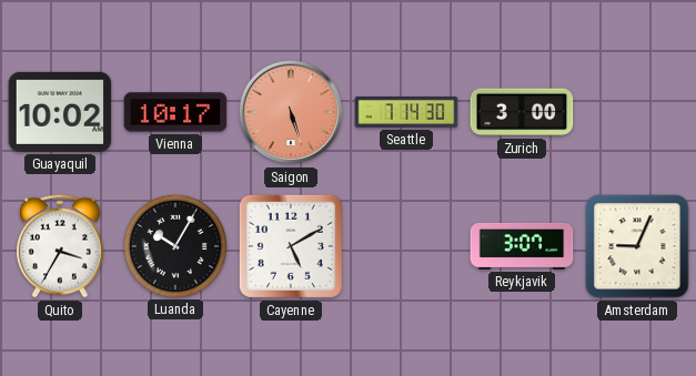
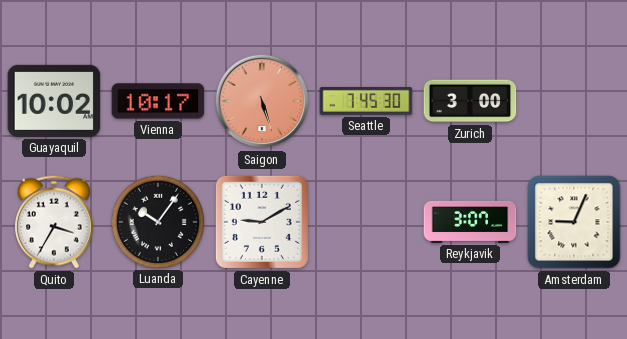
Seattle: 7:14 -> 7:45
Luanda: 10:05 -> 10:06
Cayenne: 5:10 -> 9:10
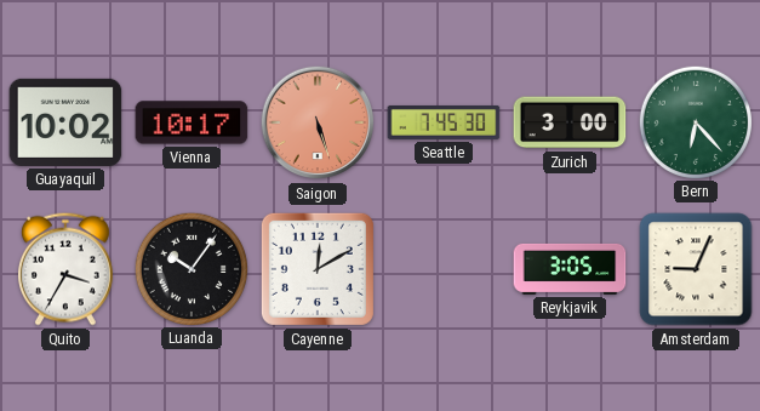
Bern: none -> 6:23
Cayenne: 9:10 -> 12:10
Reykjavik: 3:07 -> 3:05
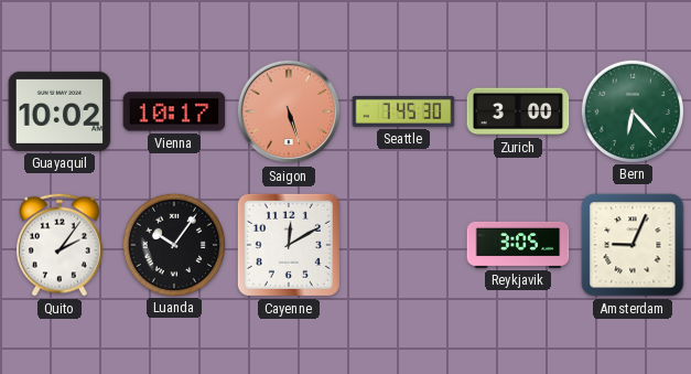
Quito: 3:35 -> 2:06
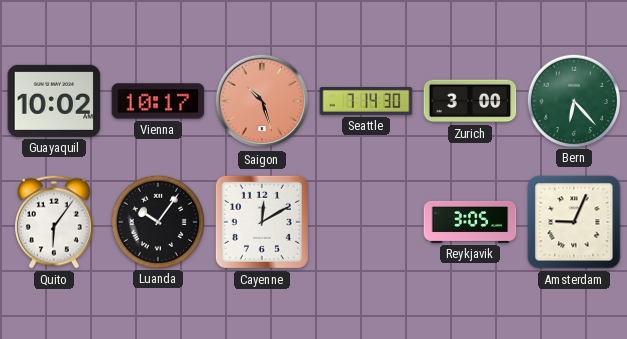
Saigon: 5:27 -> 10:27
Seattle: 7:45 -> 7:14
Quito: 2:06 -> 6:06
